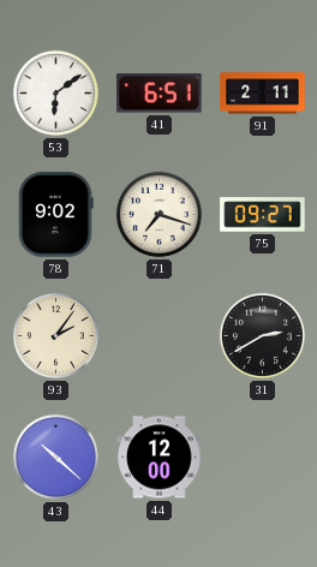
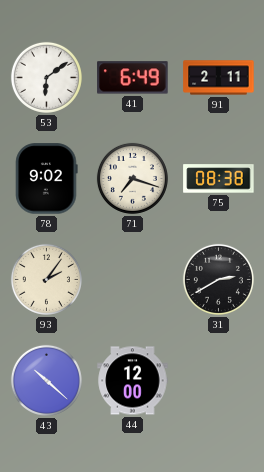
41: 6:51 -> 6:49
75: 09:27 -> 08:38
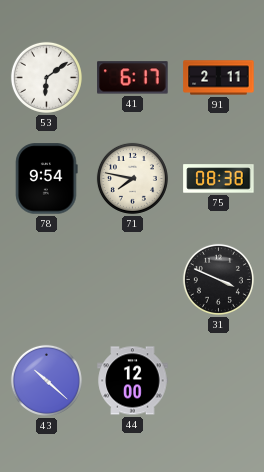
41: 6:49 -> 6:17
78: 9:02 -> 9:54
71: 7:18 -> 7:47
93: 2:06 -> none
31: 2:40 -> 3:49
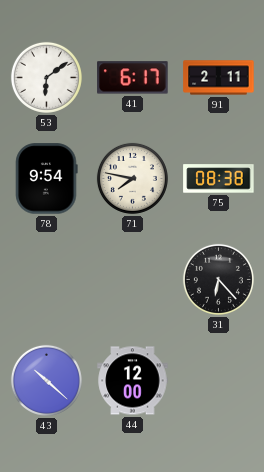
31: 3:49 -> 6:23
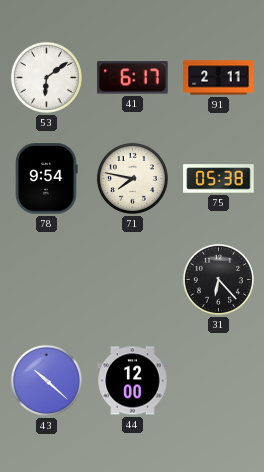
75: 08:38 -> 05:38
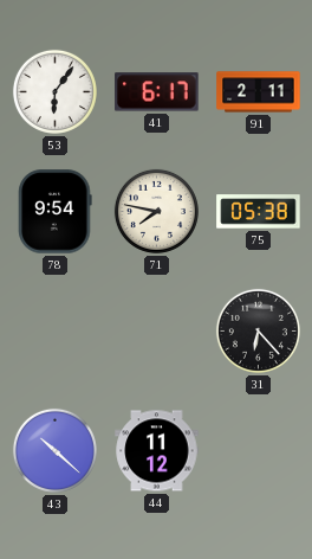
53: 6:09 -> 6:06
44: 12:00 -> 11:12
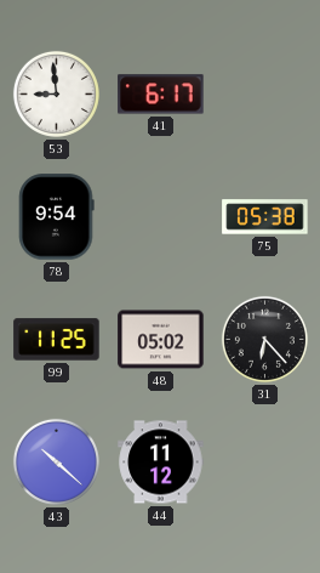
53: 6:06 -> 8:59
91: 2:11 -> none
71: 7:47 -> none
99: none -> 11:25
48: none -> 05:02
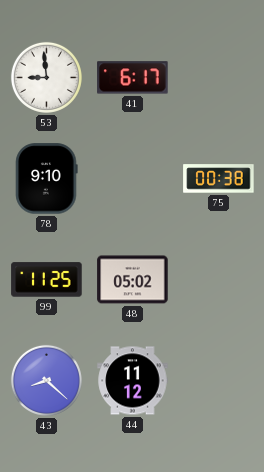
78: 9:54 -> 9:10
75: 05:38 -> 00:38
31: 6:23 -> none
43: 10:22 -> 8:22
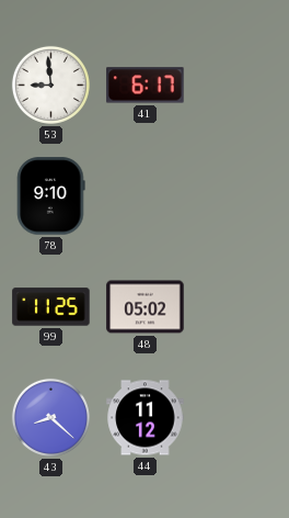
75: 00:38 -> none
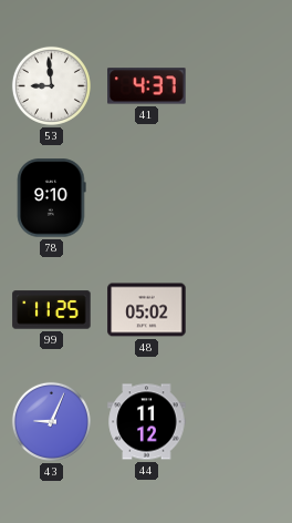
41: 6:17 -> 4:37
43: 8:22 -> 9:04
